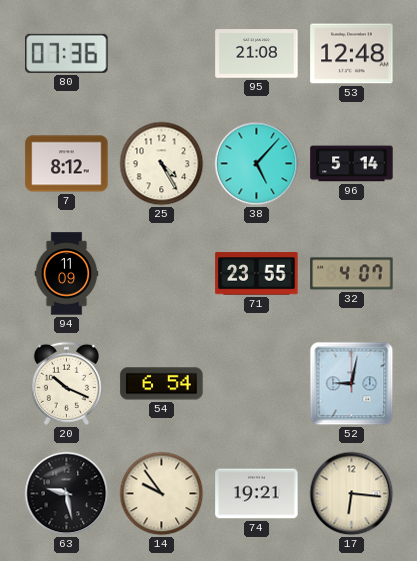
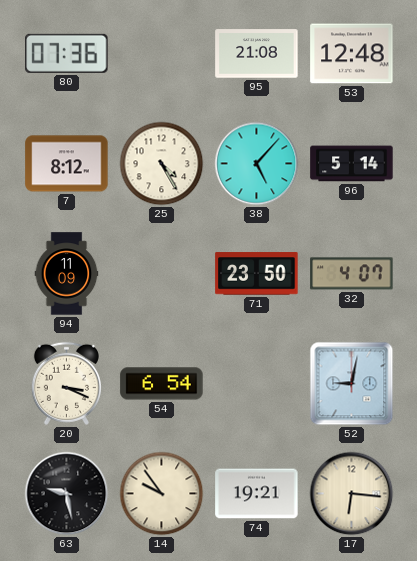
71: 23:55 -> 23:50
20: 10:19 -> 3:19
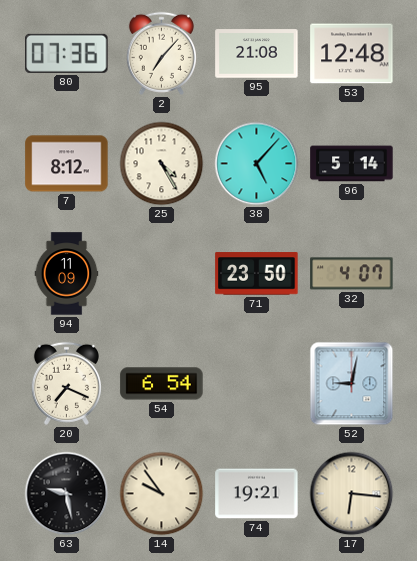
2: none -> 7:07
20: 3:19 -> 7:19
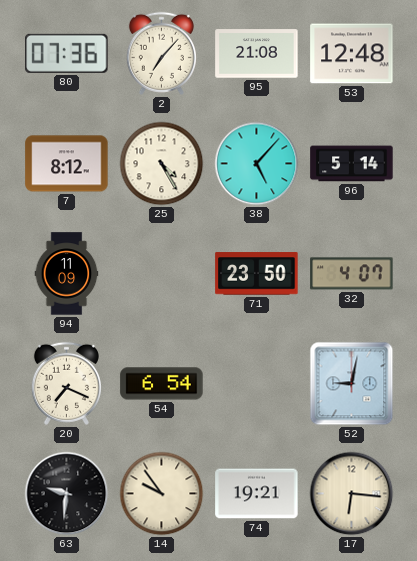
63: 9:28 -> 9:31
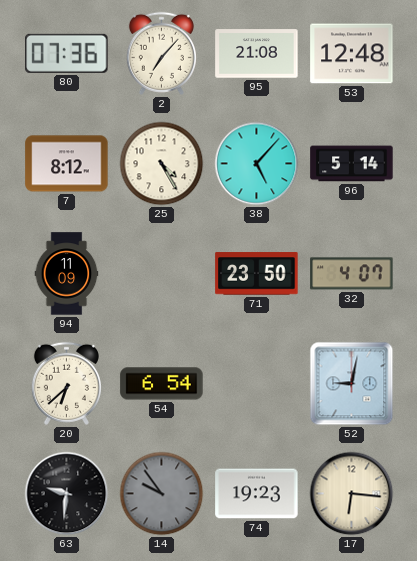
20: 7:19 -> 6:38
14 dial: cream -> grey
74: 19:21 -> 19:23
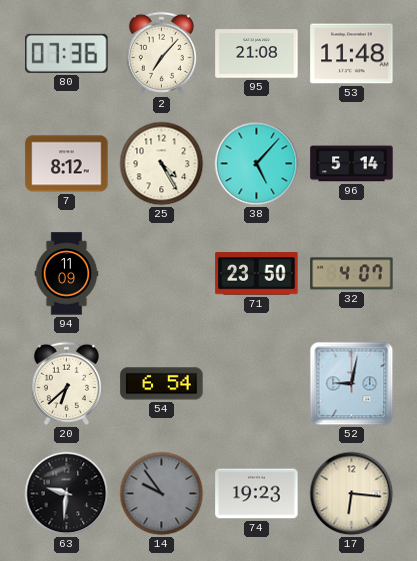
53: 12:48 -> 11:48
